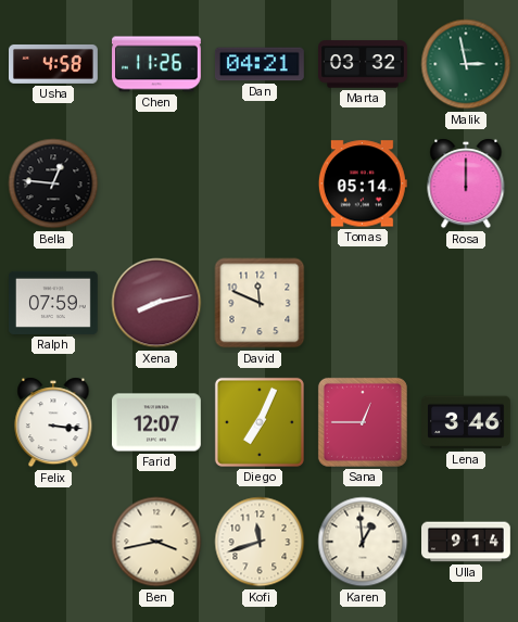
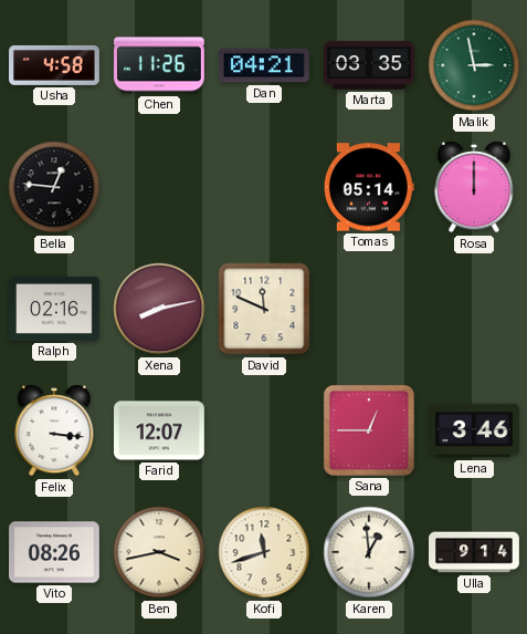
Marta: 03:32 -> 03:35
Ralph: 07:59 -> 02:16
Diego: 7:04 -> none
Vito: none -> 08:26
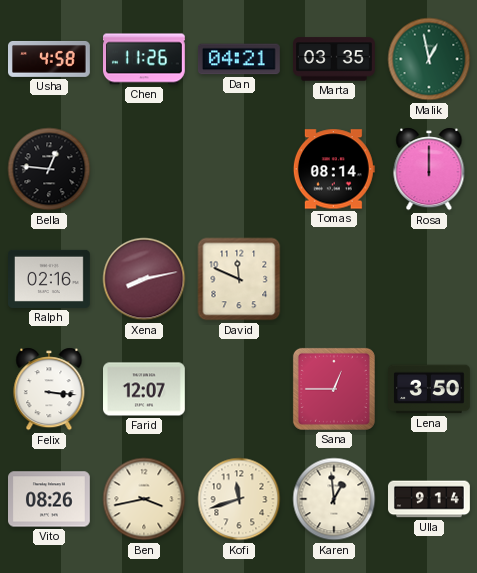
Malik: 2:58 -> 12:58
Tomas: 05:14 -> 08:14
Lena: 3:46 -> 3:50
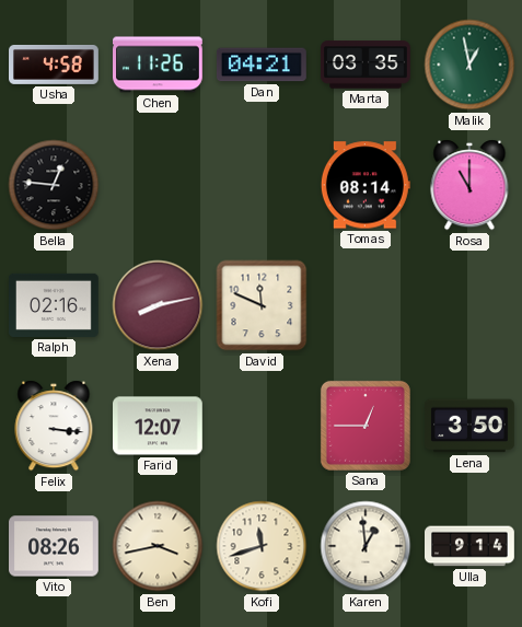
Rosa: 12:00 -> 11:00
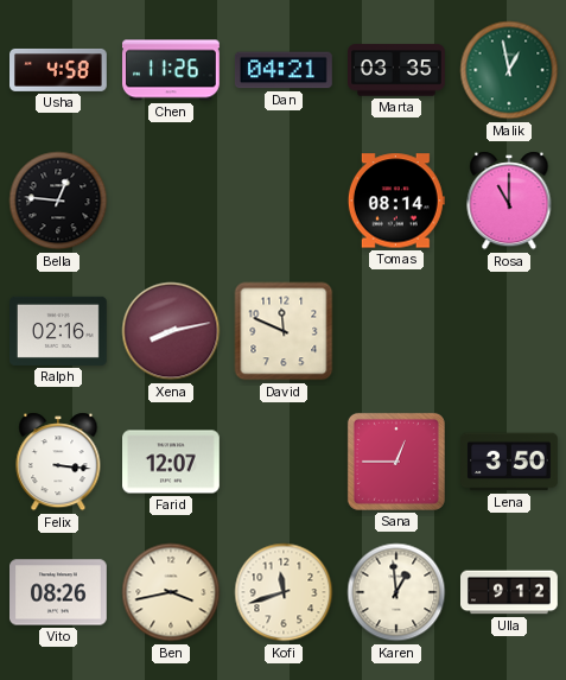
Ulla: 9:14 -> 9:12
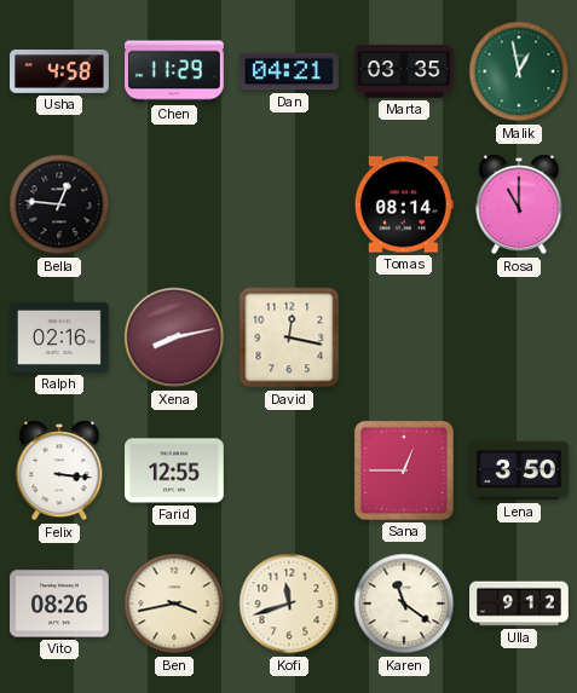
Chen: 11:26 -> 11:29
David: 11:49 -> 12:17
Farid: 12:07 -> 12:55
Karen: 12:59 -> 11:21
